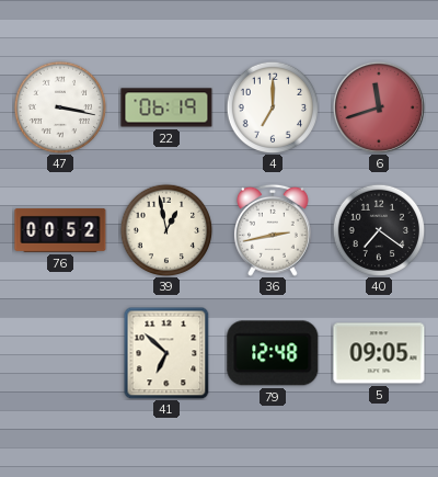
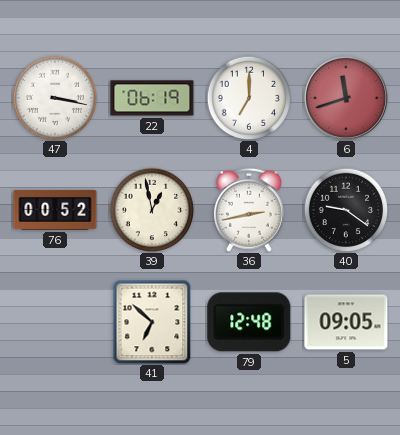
40: 7:21 -> 9:21
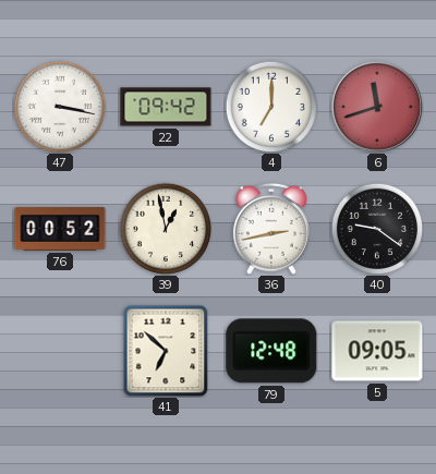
22: 06:19 -> 09:42
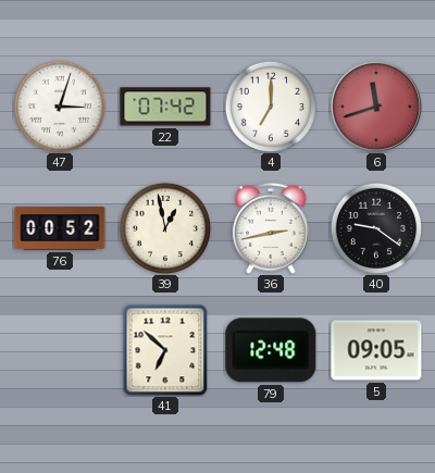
47: 3:17 -> 3:03
22: 09:42 -> 07:42
